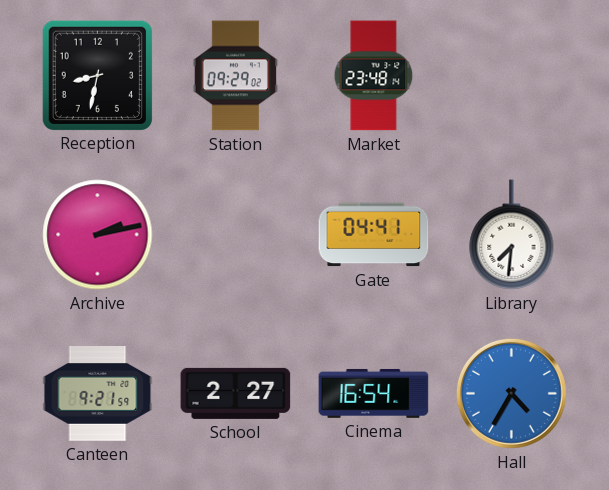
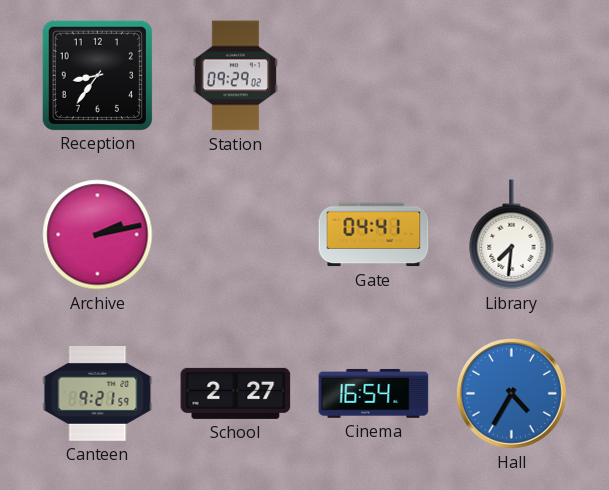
Reception: 8:32 -> 8:36
Market: 23:48 -> none
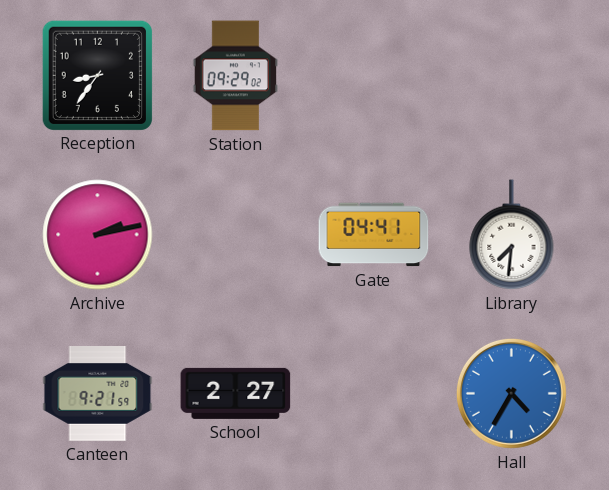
Cinema: 16:54 -> none
